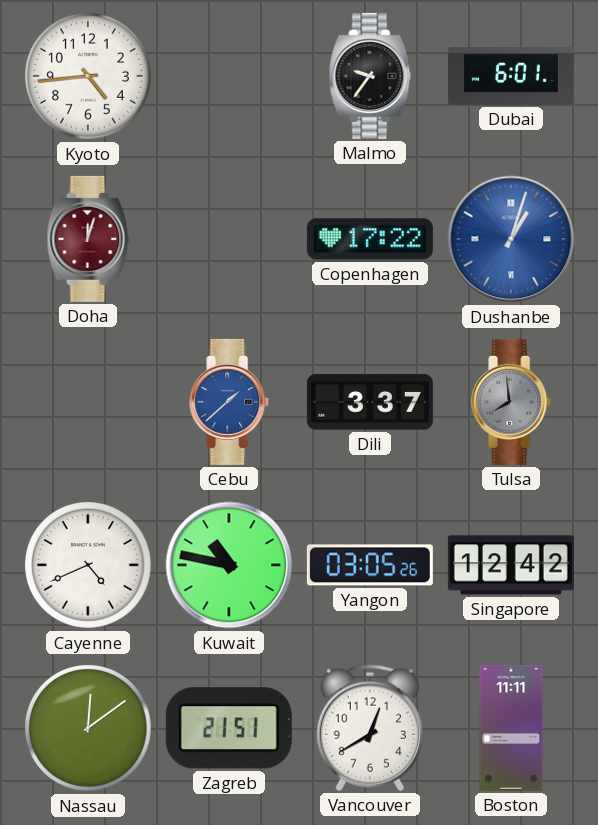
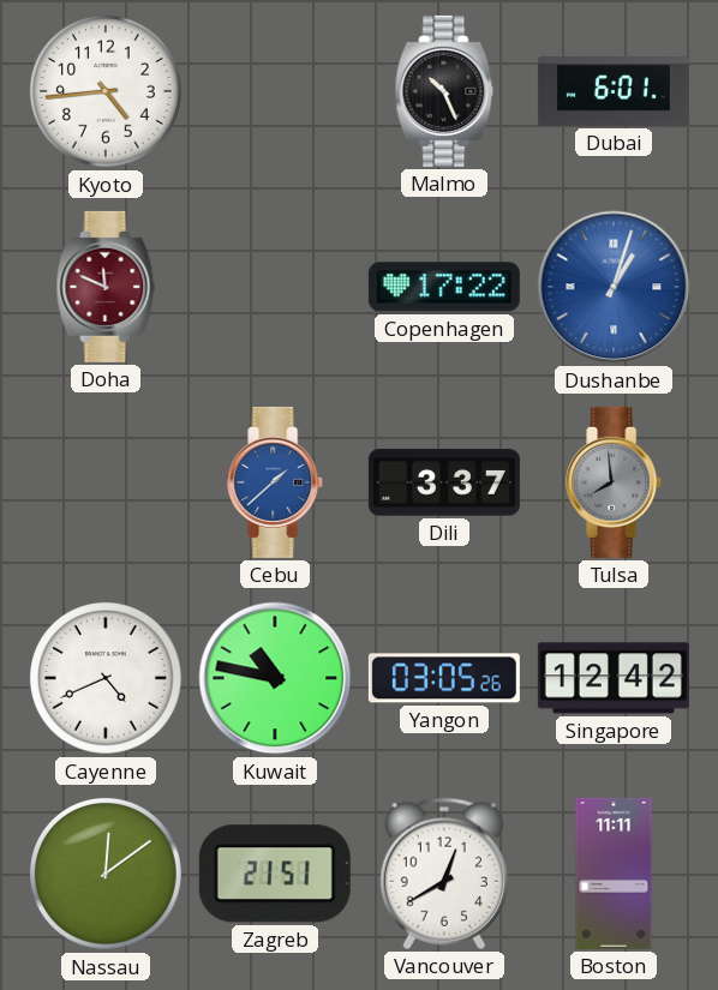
Malmo: 9:36 -> 10:26
Doha: 12:03 -> 11:49
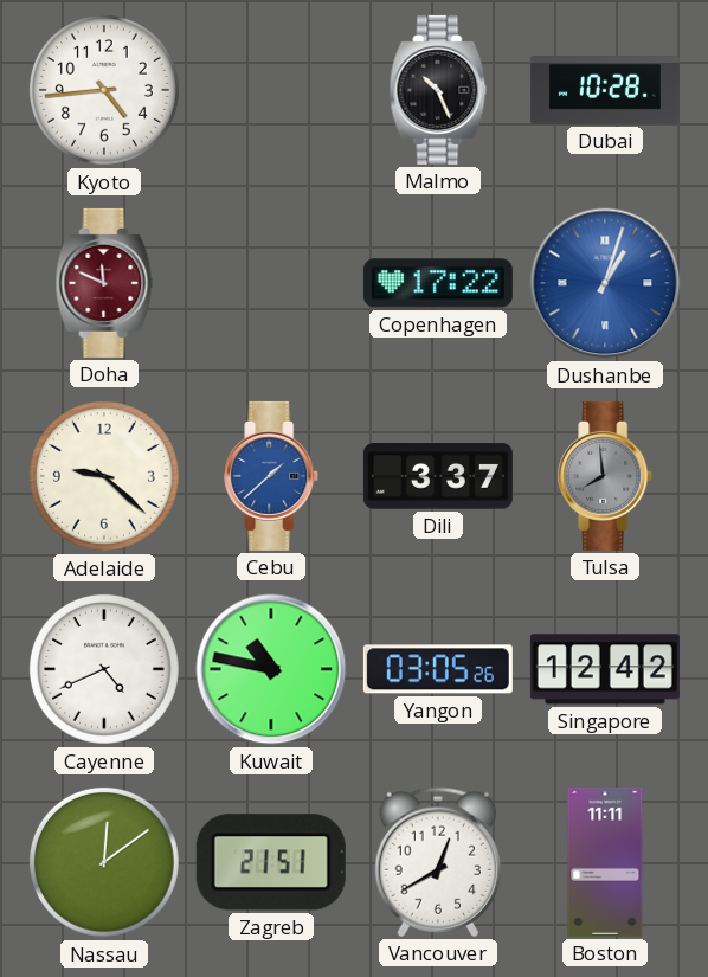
Dubai: 6:01 -> 10:28
Adelaide: none -> 9:22
